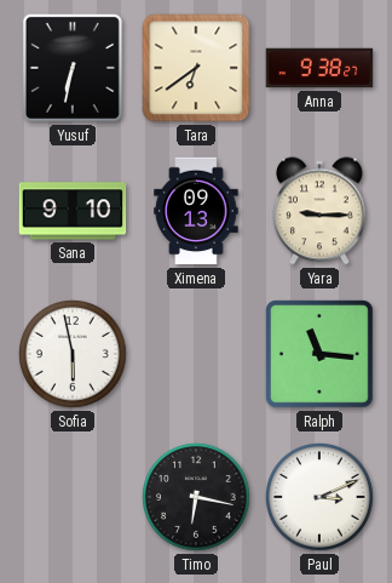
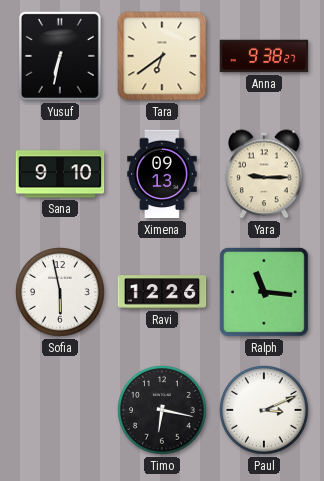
Ravi: none -> 12:26
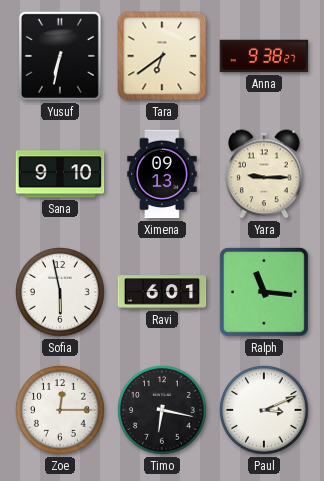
Ravi: 12:26 -> 6:01
Zoe: none -> 12:15
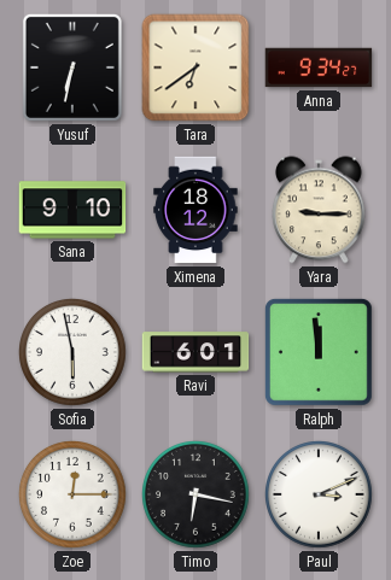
Anna: 9:38 -> 9:34
Ximena: 09:13 -> 18:12
Ralph: 11:16 -> 11:59
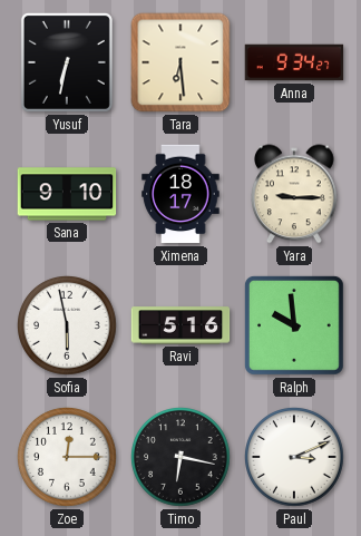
Tara: 6:39 -> 6:29
Ximena: 18:12 -> 18:17
Ravi: 6:01 -> 5:16
Ralph: 11:59 -> 9:59
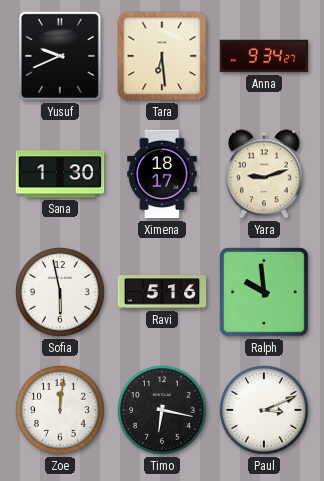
Yusuf: 6:32 -> 9:41
Sana: 9:10 -> 1:30
Yara: 9:15 -> 9:12
Zoe: 12:15 -> 12:01
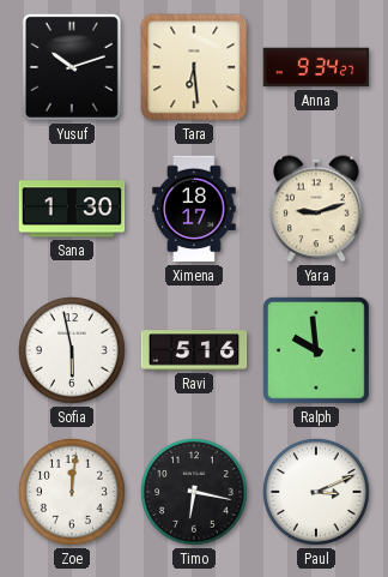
Yusuf: 9:41 -> 10:12
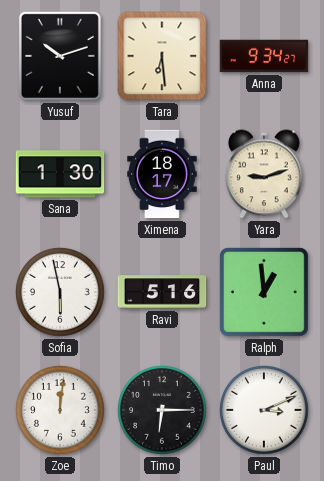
Ralph: 9:59 -> 12:59
Timo: 6:17 -> 6:15
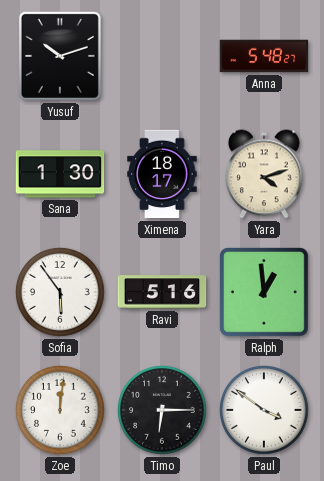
Tara: 6:29 -> none
Anna: 9:34 -> 5:48
Yara: 9:12 -> 4:12
Sofia: 5:58 -> 5:54
Paul: 3:11 -> 3:51
